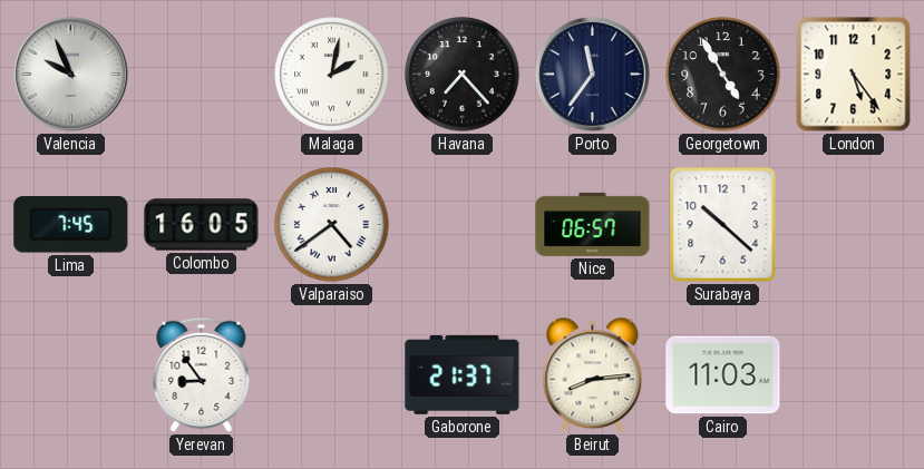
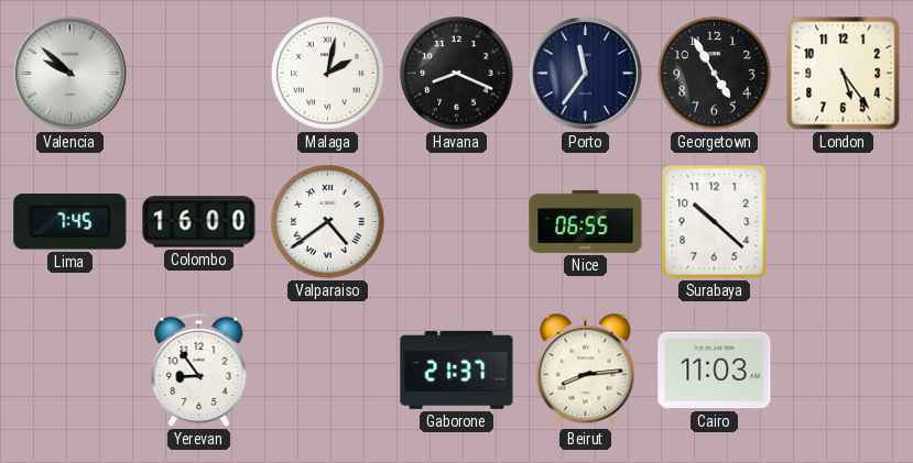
Valencia: 9:56 -> 9:52
Havana: 7:23 -> 8:19
Colombo: 16:05 -> 16:00
Nice: 06:57 -> 06:55
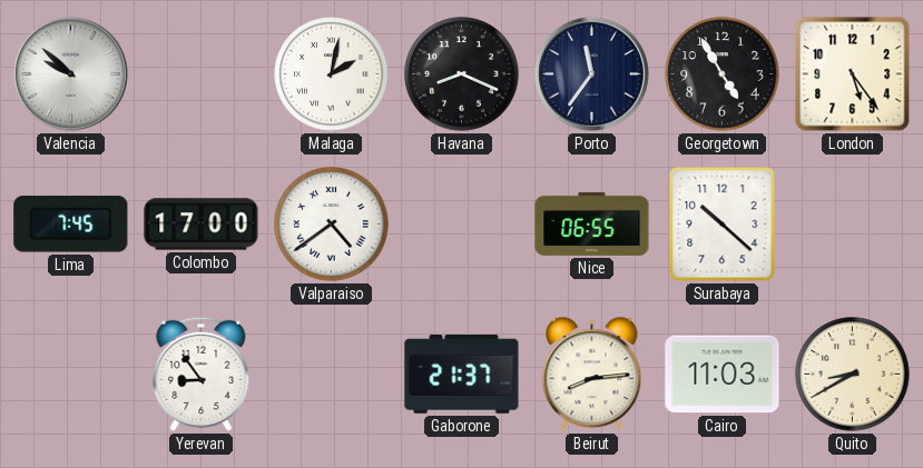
Colombo: 16:00 -> 17:00
Quito: none -> 8:40
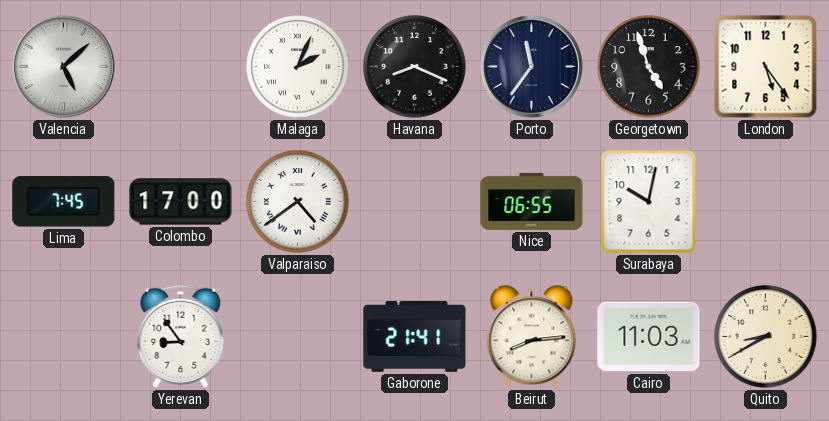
Valencia: 9:52 -> 5:08
Malaga: 2:02 -> 2:04
Georgetown: 4:55 -> 4:57
Surabaya: 10:22 -> 10:02
Gaborone: 21:37 -> 21:41
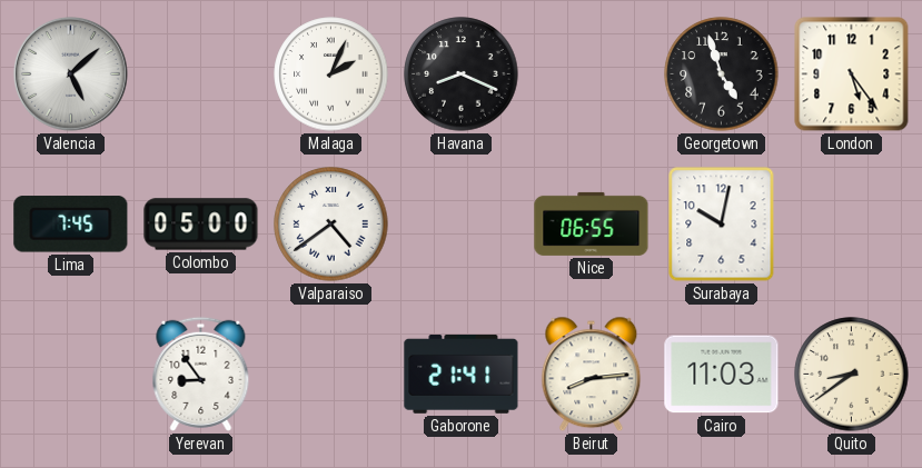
Porto: 11:36 -> none
Colombo: 17:00 -> 05:00
Quito: 8:40 -> 8:39
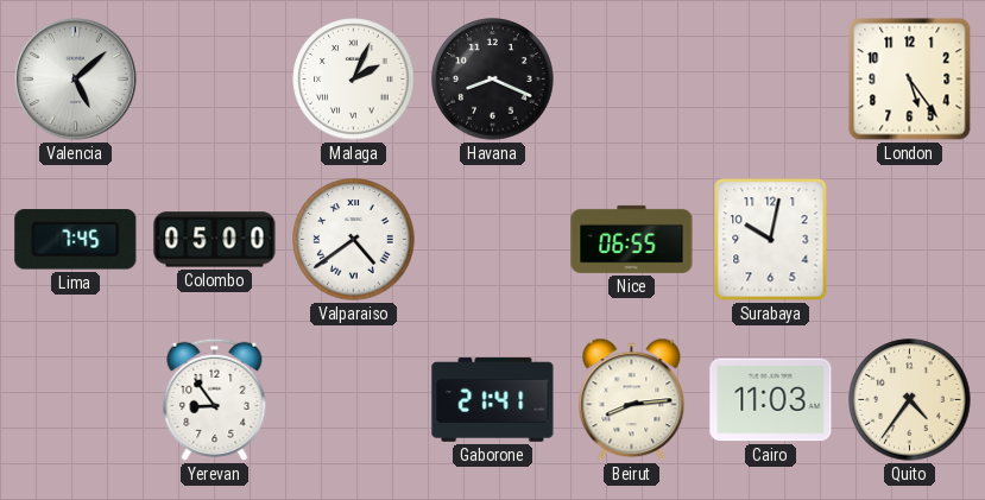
Georgetown: 4:57 -> none
Quito: 8:39 -> 4:36
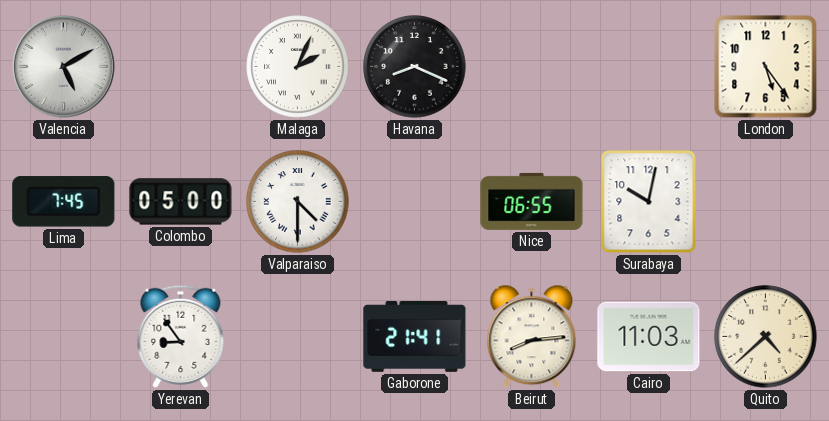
Valencia: 5:08 -> 5:10
Valparaiso: 4:39 -> 4:30
Quito: 4:36 -> 4:38
